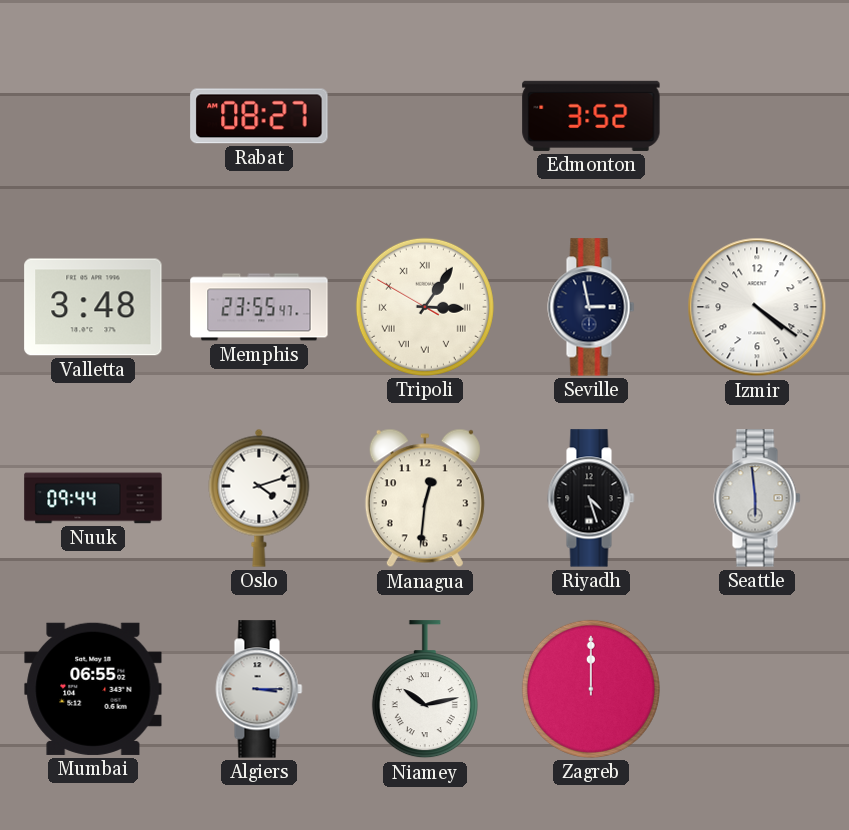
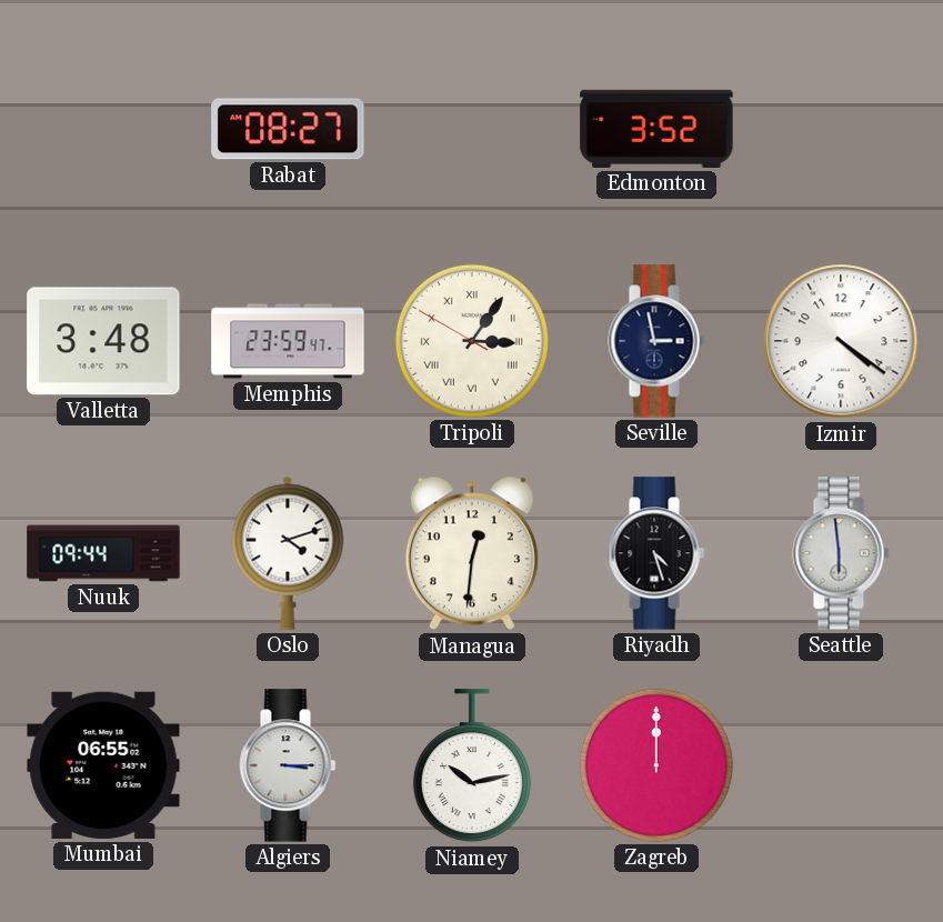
Memphis: 23:55 -> 23:59
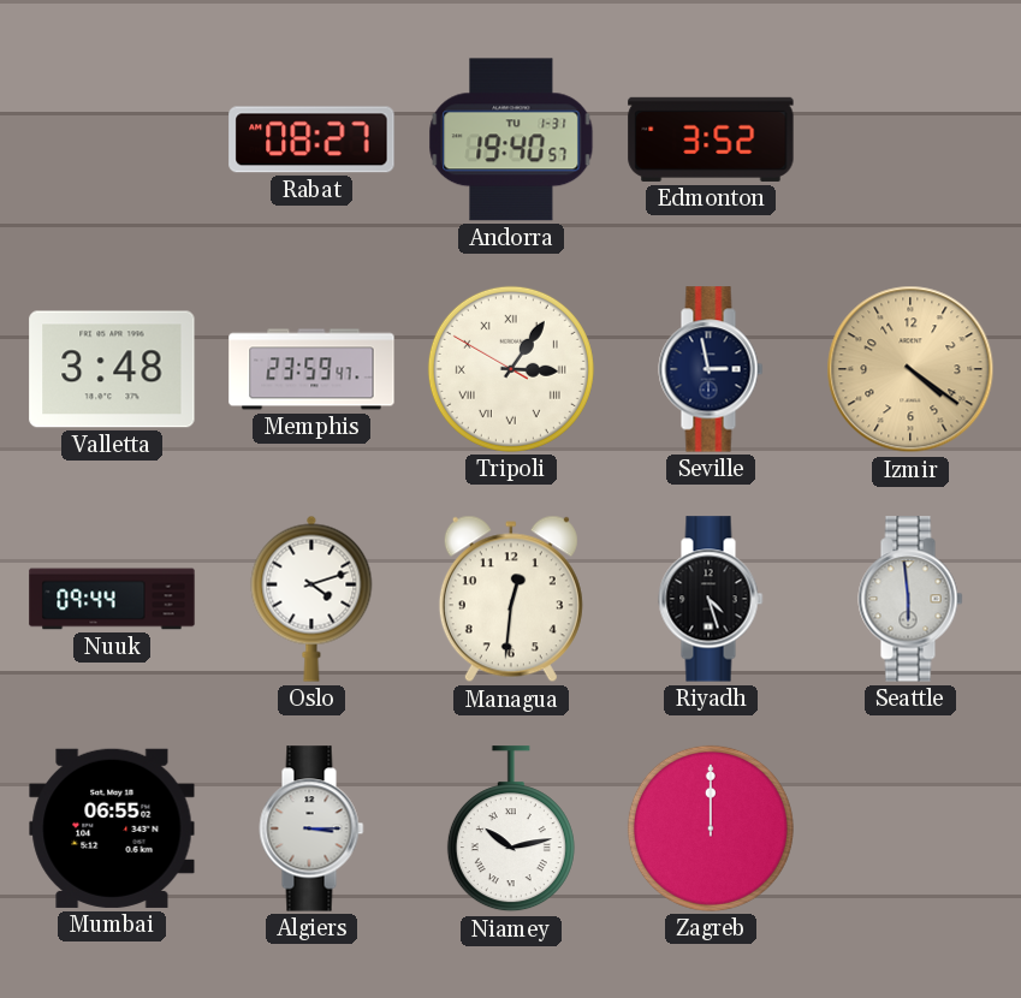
Andorra: none -> 19:40
Izmir dial: white -> champagne
